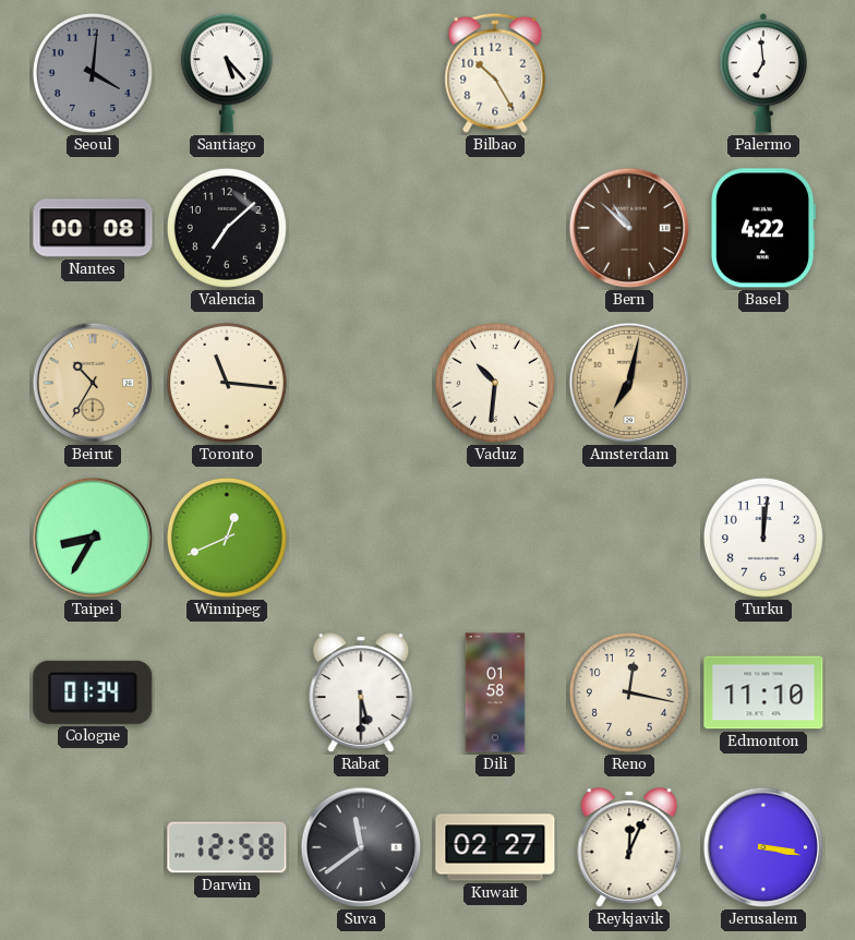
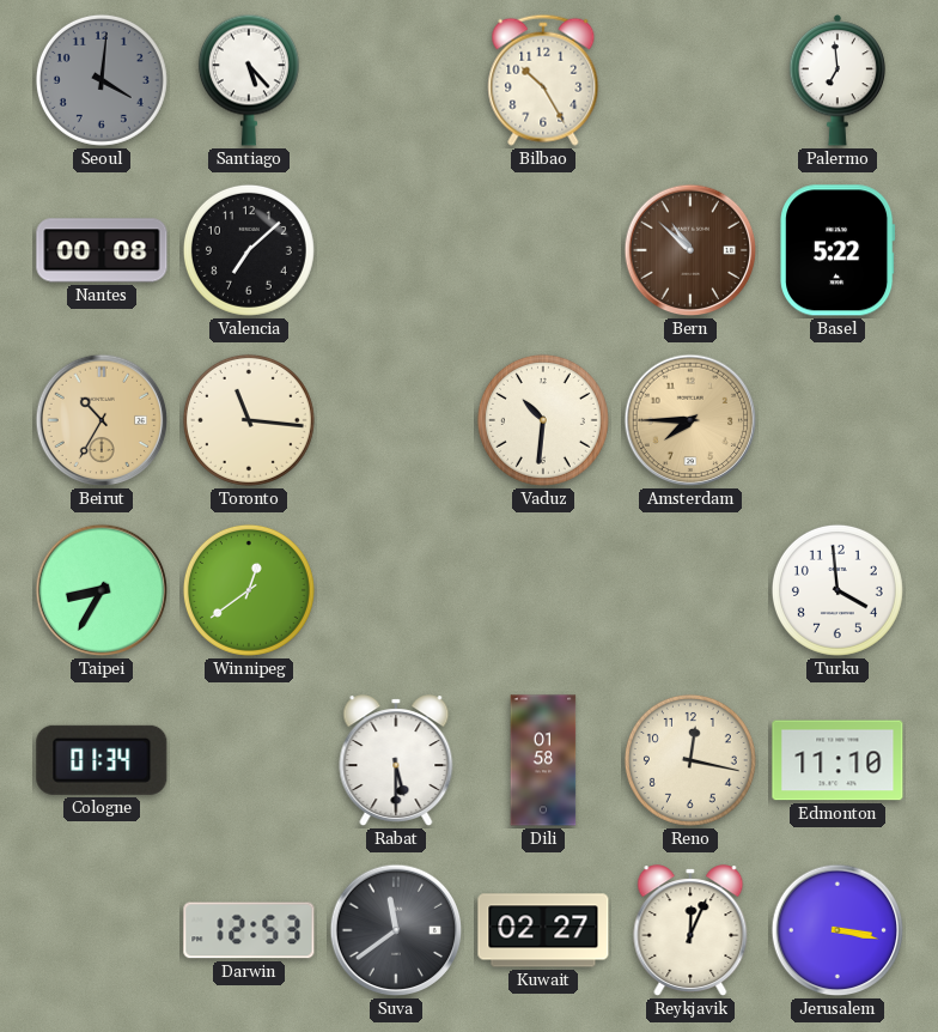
Basel: 4:22 -> 5:22
Amsterdam: 7:02 -> 7:45
Winnipeg: 12:41 -> 12:39
Turku: 12:01 -> 3:59
Darwin: 12:58 -> 12:53
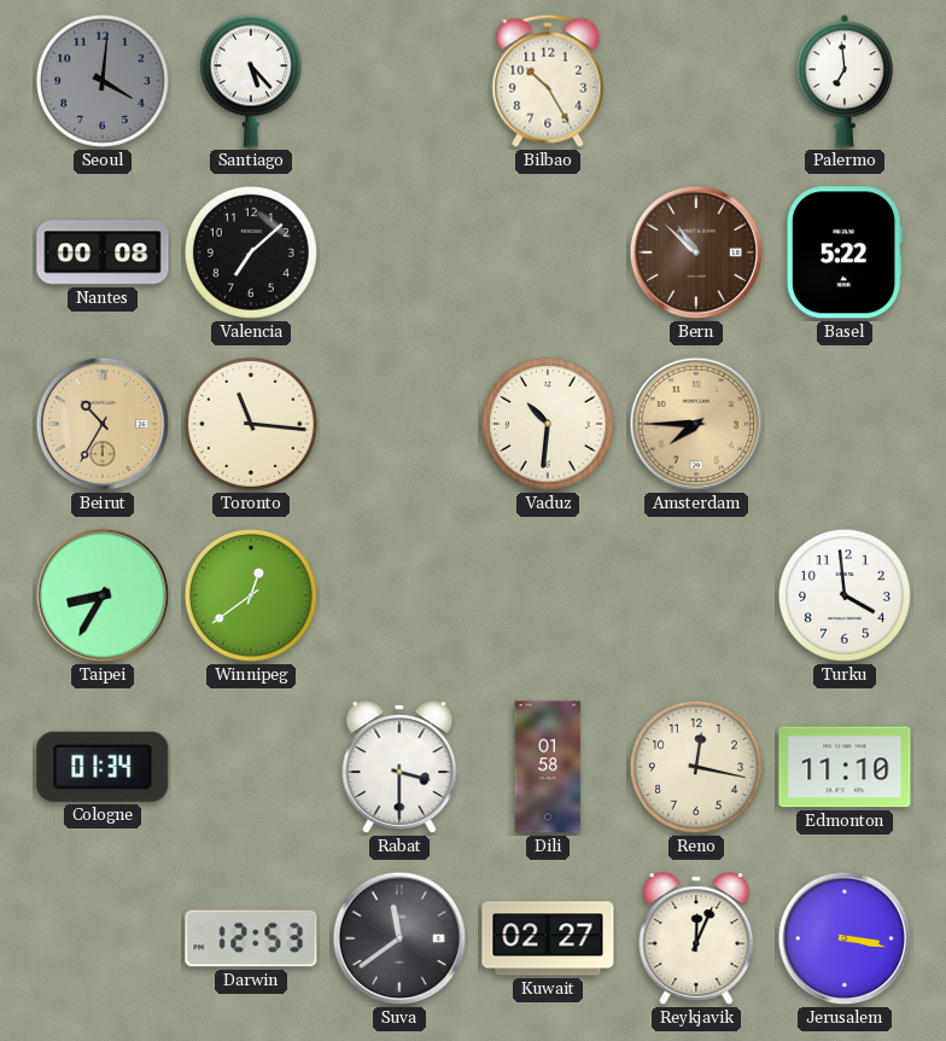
Rabat: 5:30 -> 3:30
